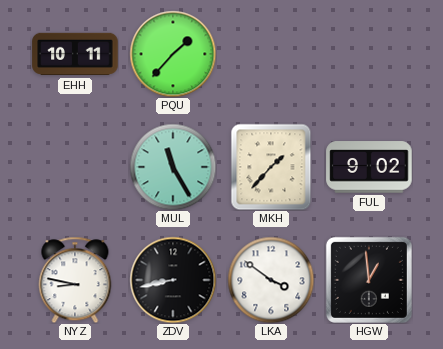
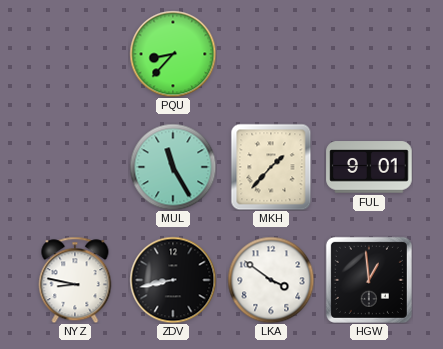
EHH: 10:11 -> none
PQU: 1:37 -> 8:37
FUL: 9:02 -> 9:01
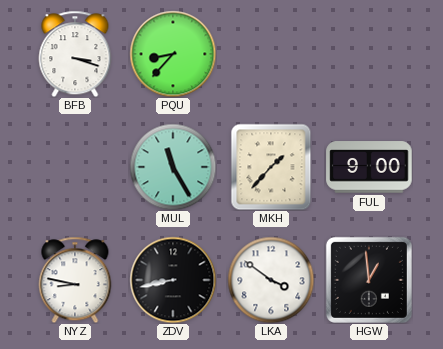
BFB: none -> 3:18
FUL: 9:01 -> 9:00
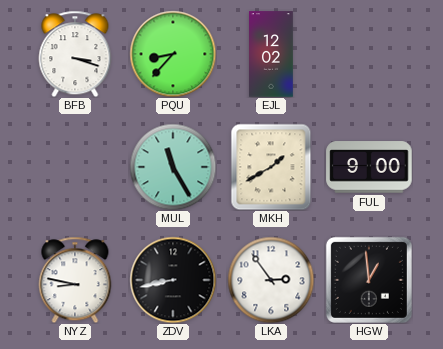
EJL: none -> 12:02
MKH: 1:37 -> 1:40
LKA: 3:51 -> 2:54
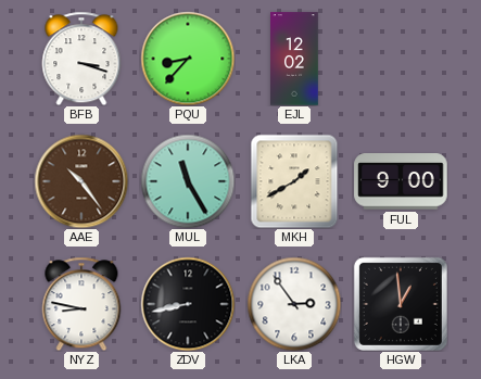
AAE: none -> 10:24
